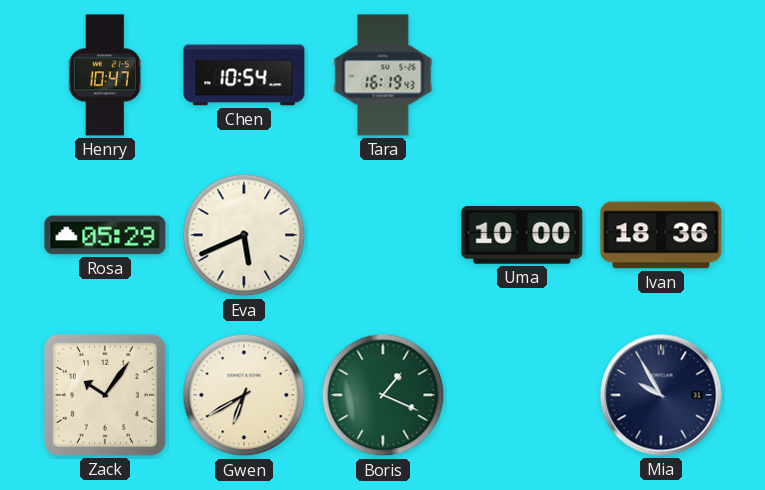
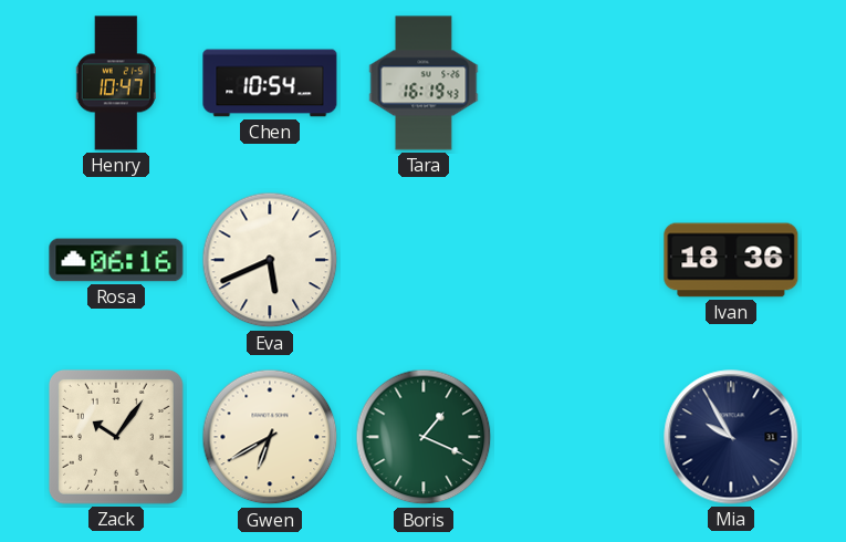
Rosa: 05:29 -> 06:16
Uma: 10:00 -> none
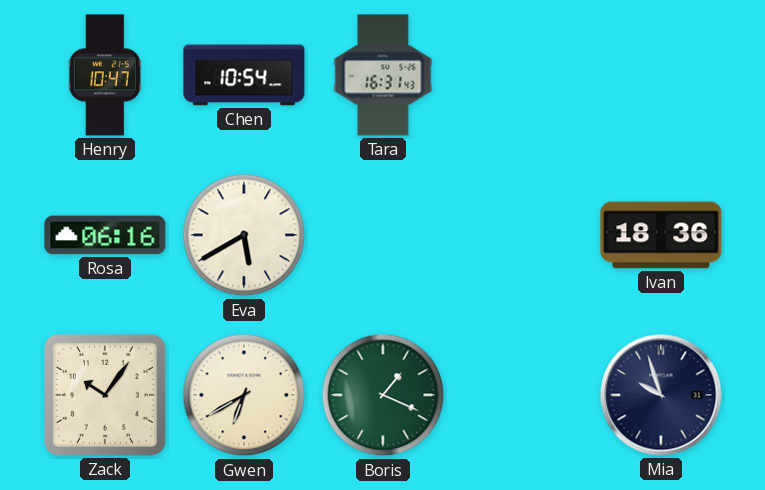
Tara: 16:19 -> 16:31
Eva: 5:41 -> 5:40
Mia: 9:55 -> 9:57
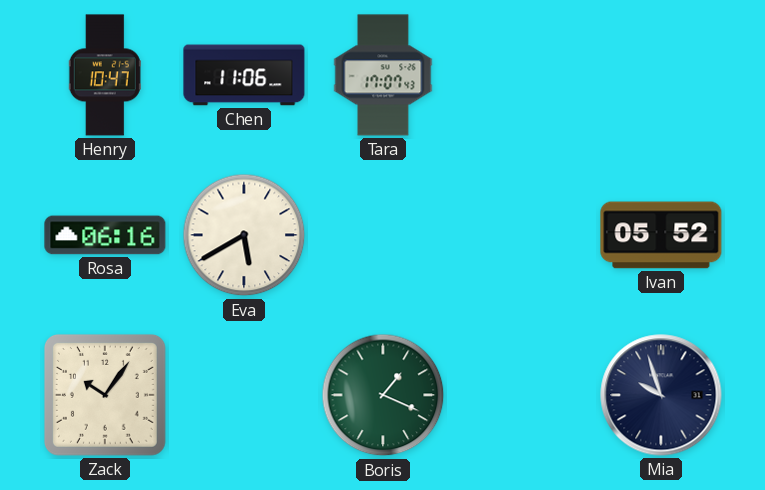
Chen: 10:54 -> 11:06
Tara: 16:31 -> 17:07
Ivan: 18:36 -> 05:52
Gwen: 6:40 -> none
